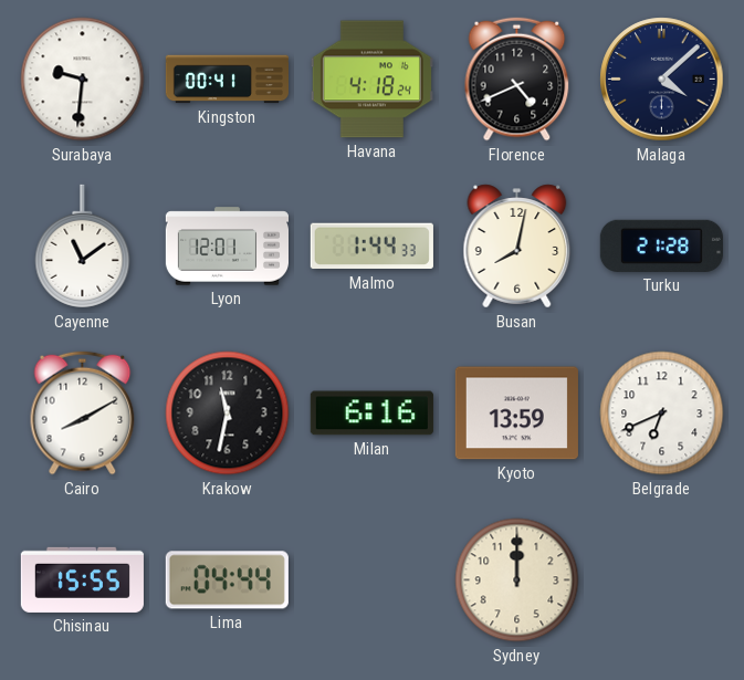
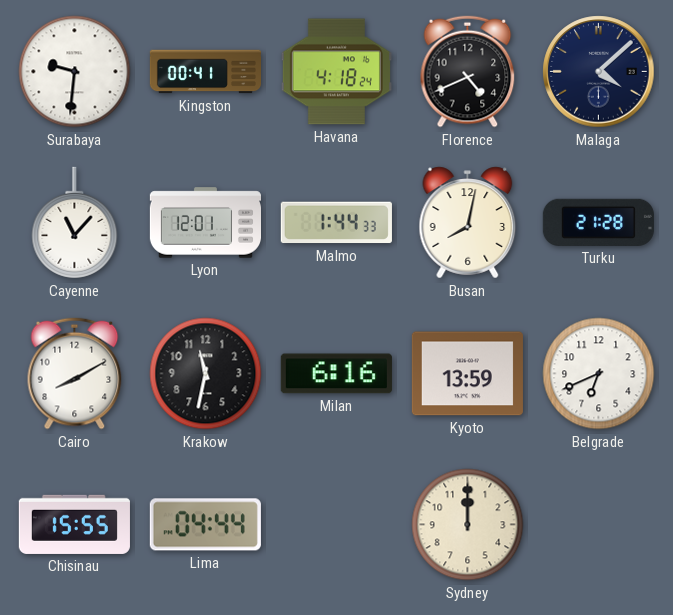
Cayenne: 11:09 -> 11:07
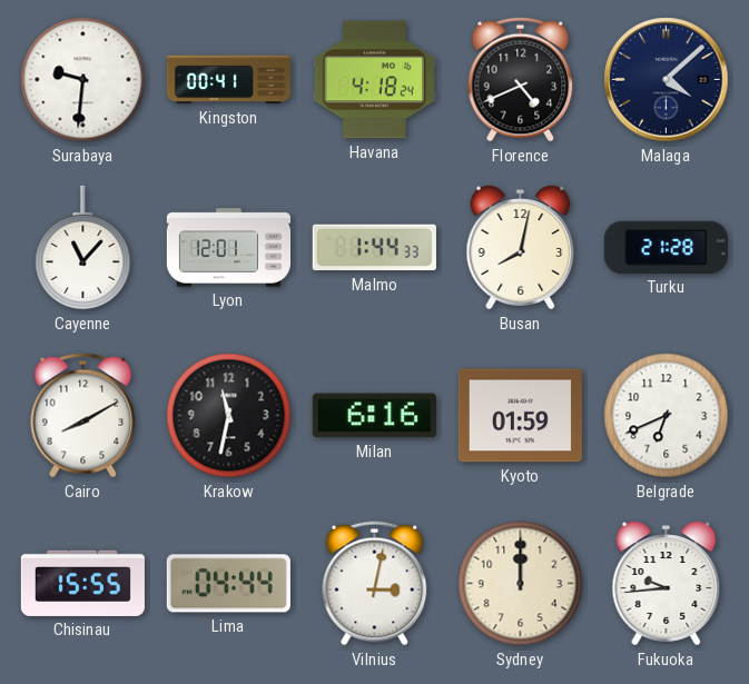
Kyoto: 13:59 -> 01:59
Vilnius: none -> 3:02
Fukuoka: none -> 9:44
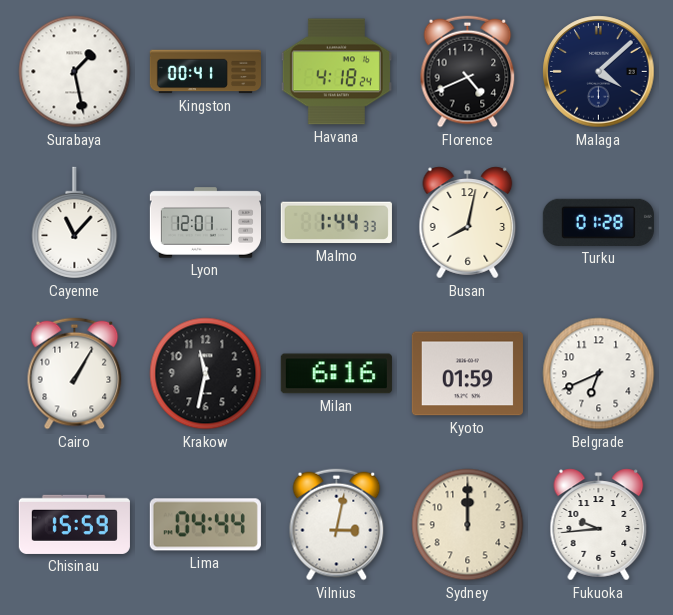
Surabaya: 9:31 -> 1:28
Turku: 21:28 -> 01:28
Cairo: 8:10 -> 1:05
Chisinau: 15:55 -> 15:59
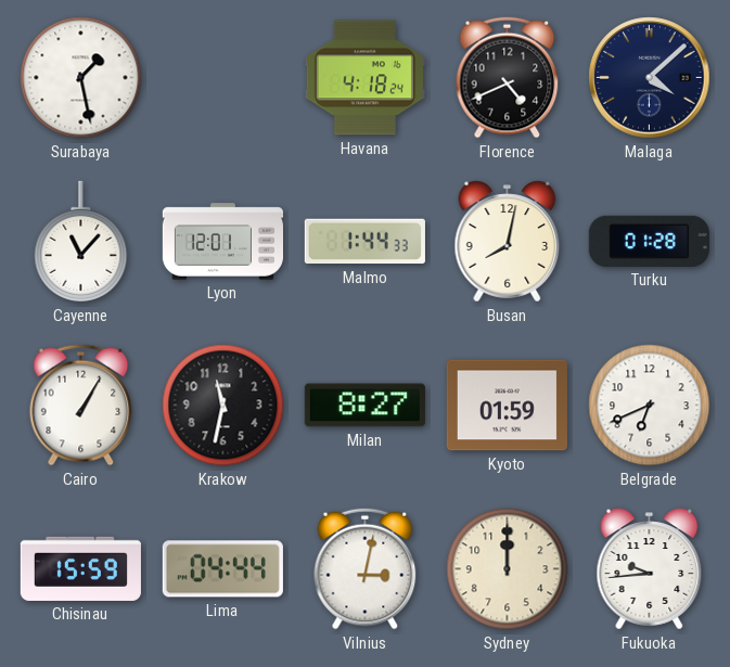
Kingston: 00:41 -> none
Milan: 6:16 -> 8:27
